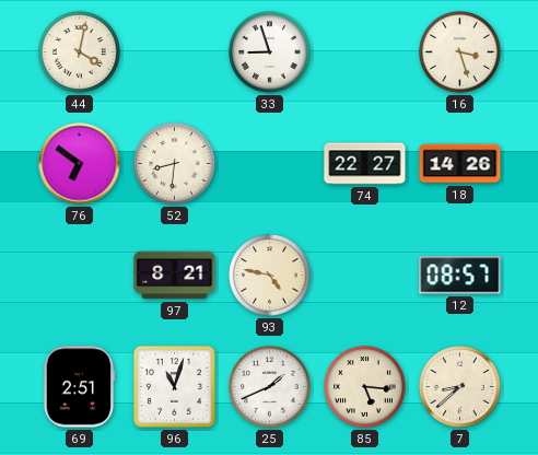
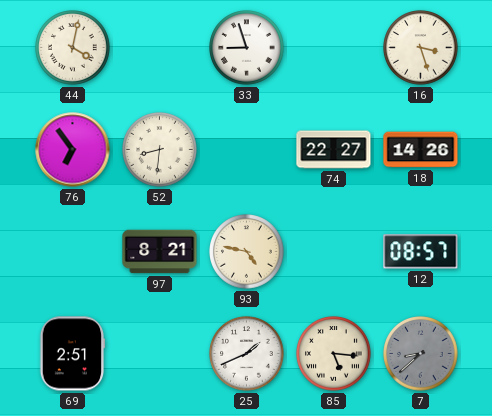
76: 6:51 -> 6:54
96: 11:03 -> none
7 dial: cream -> grey
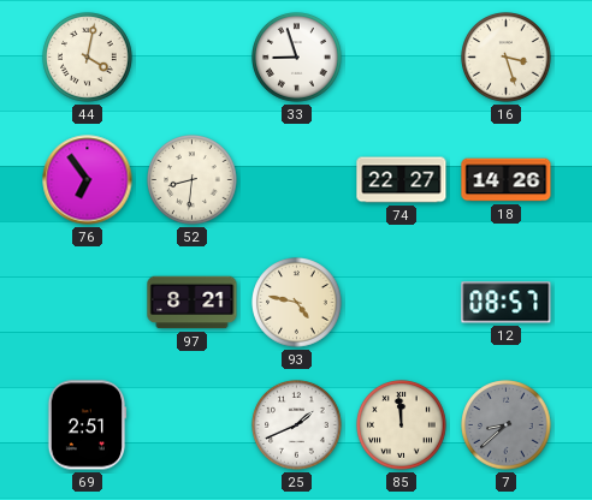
85: 5:16 -> 11:59
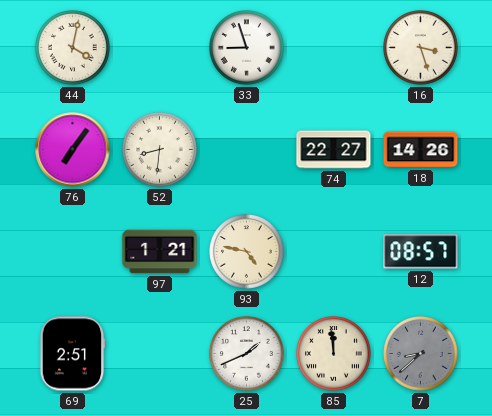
76: 6:54 -> 7:06
97: 8:21 -> 1:21
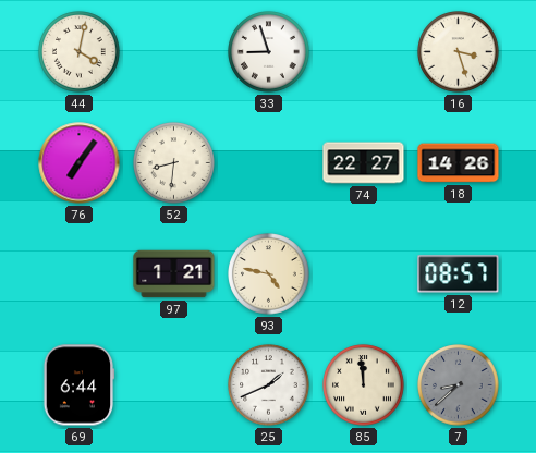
69: 2:51 -> 6:44
